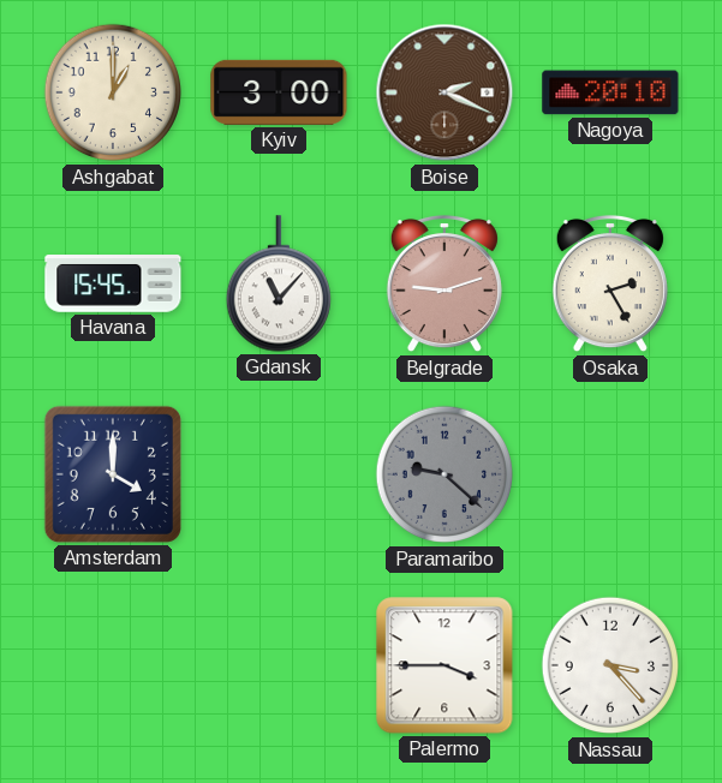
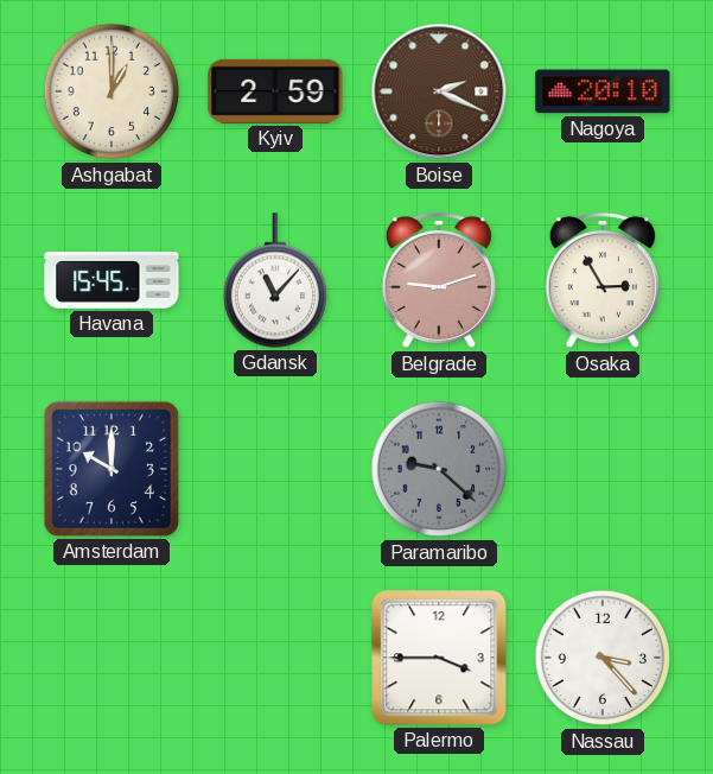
Kyiv: 3:00 -> 2:59
Osaka: 2:25 -> 2:55
Amsterdam: 4:00 -> 10:00
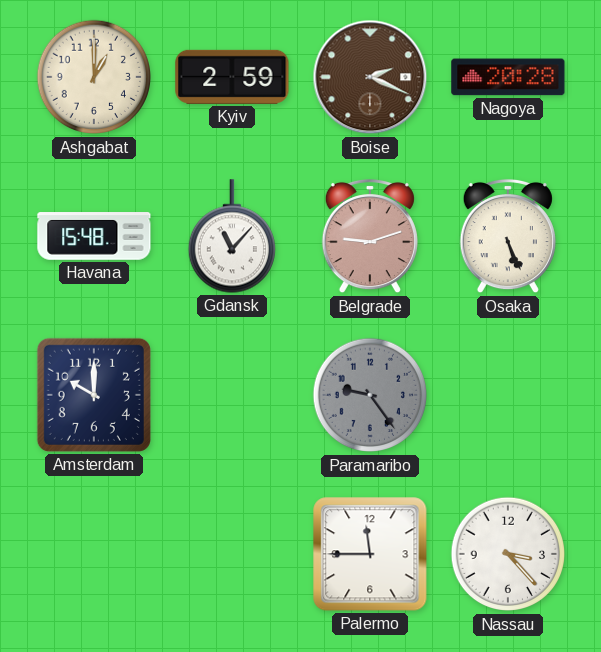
Nagoya: 20:10 -> 20:28
Havana: 15:45 -> 15:48
Osaka: 2:55 -> 5:26
Paramaribo: 9:22 -> 9:24
Palermo: 3:45 -> 11:45
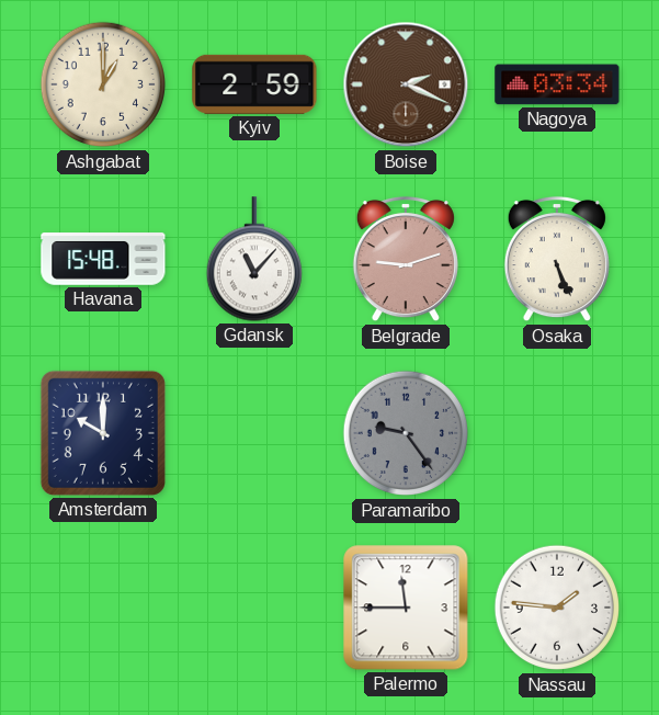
Nagoya: 20:28 -> 03:34
Nassau: 3:23 -> 1:46
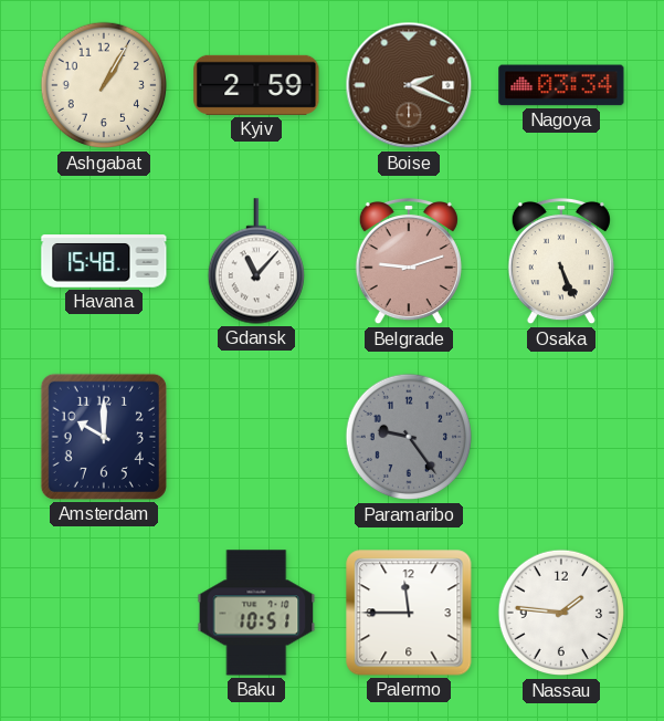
Ashgabat: 1:00 -> 1:05
Baku: none -> 10:51
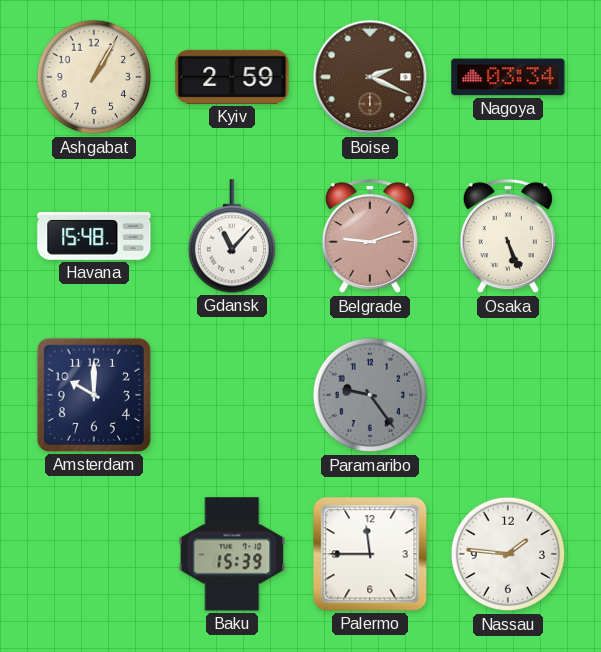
Baku: 10:51 -> 15:39
